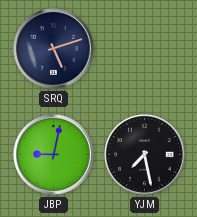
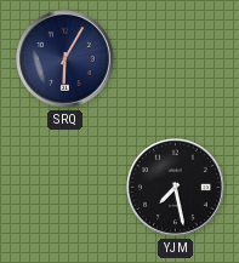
SRQ: 5:12 -> 6:05
JBP: 9:02 -> none
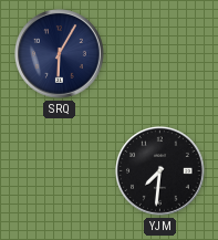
YJM: 7:28 -> 7:31
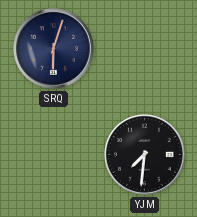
SRQ: 6:05 -> 6:03
